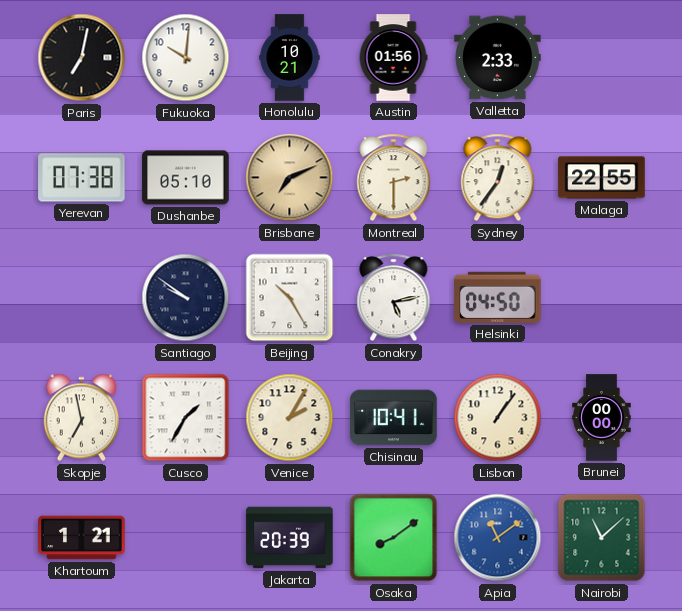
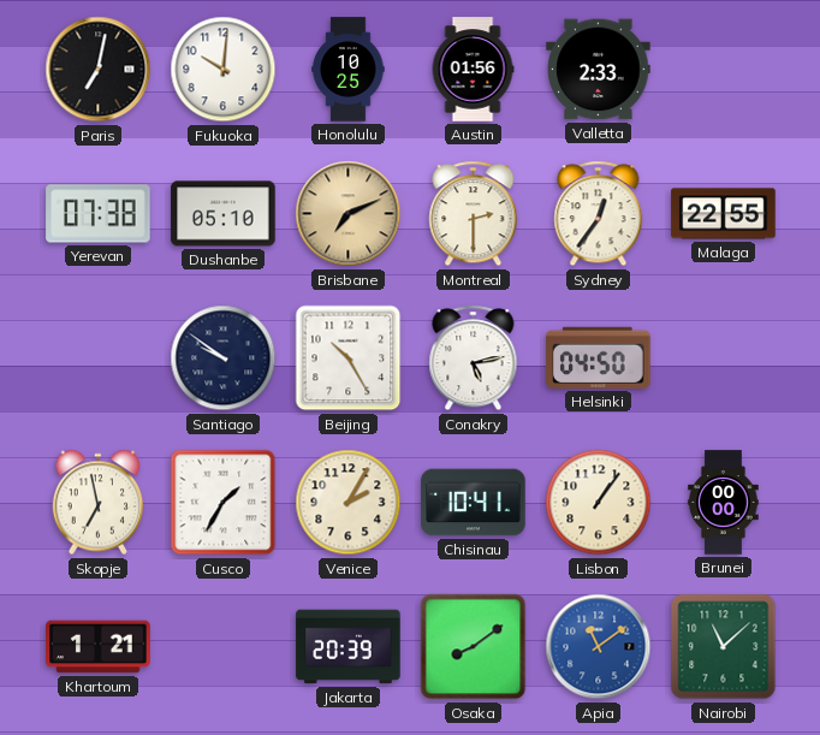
Honolulu: 10:21 -> 10:25
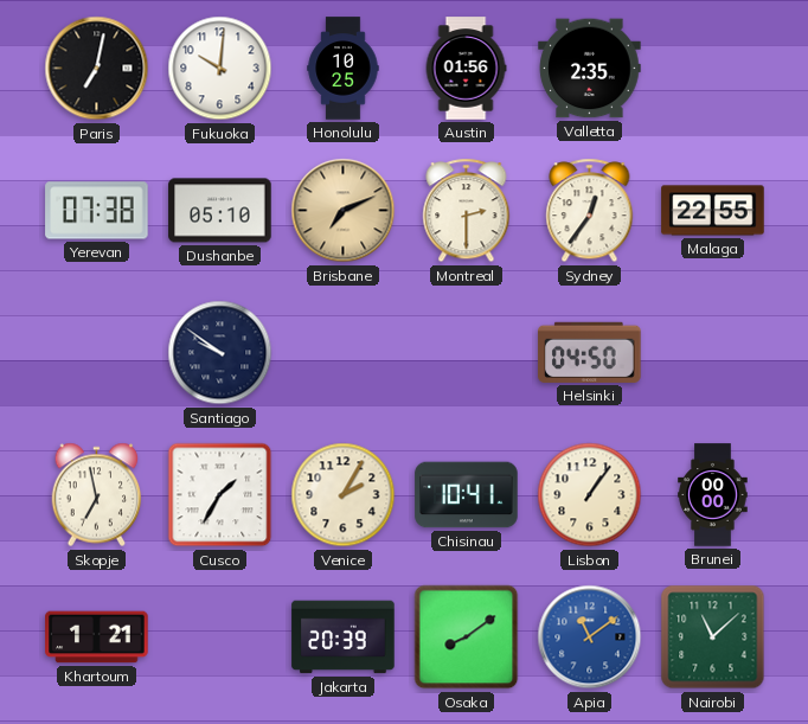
Valletta: 2:33 -> 2:35
Beijing: 10:25 -> none
Conakry: 5:13 -> none
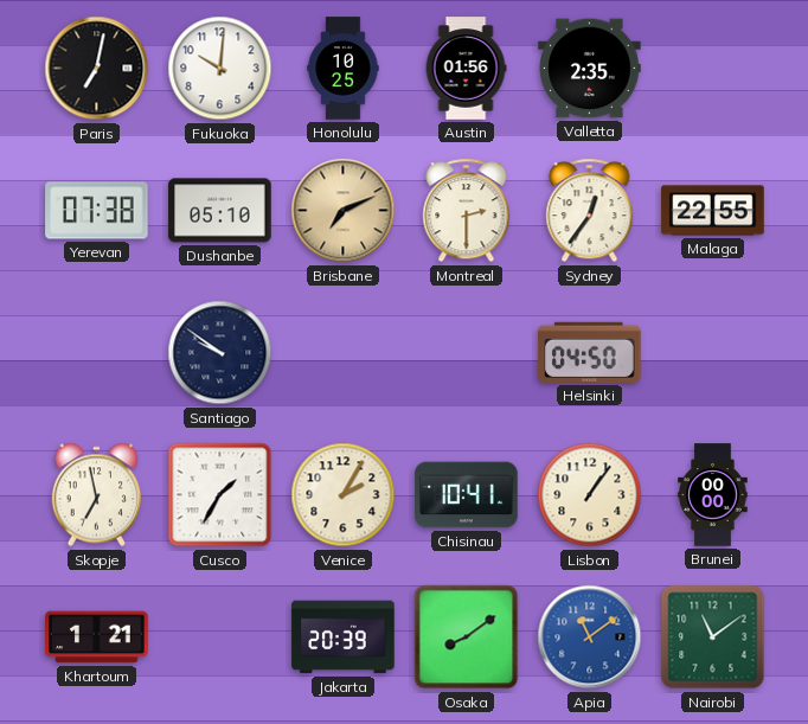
Nairobi: 11:08 -> 11:09
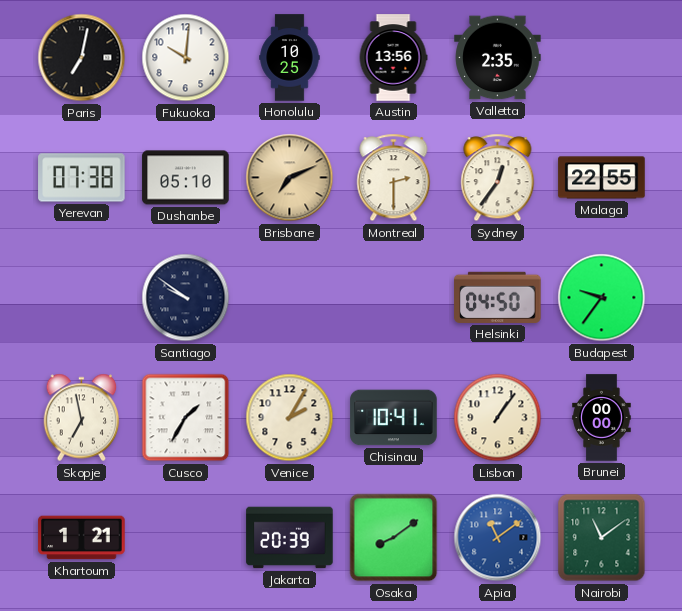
Austin: 01:56 -> 13:56
Budapest: none -> 9:36
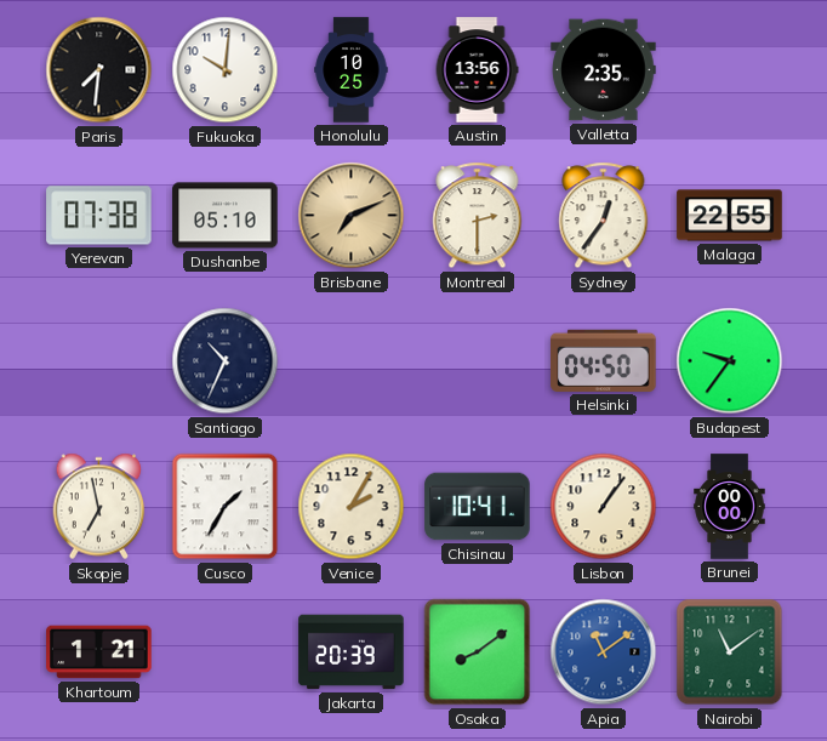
Paris: 7:02 -> 7:31
Santiago: 9:51 -> 10:34
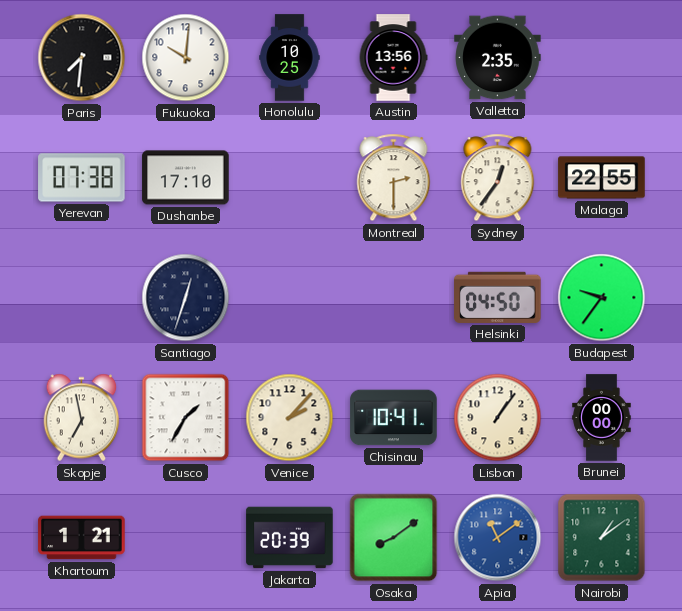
Dushanbe: 05:10 -> 17:10
Brisbane: 7:11 -> none
Santiago: 10:34 -> 12:33
Venice: 2:05 -> 2:07
Nairobi: 11:09 -> 1:09
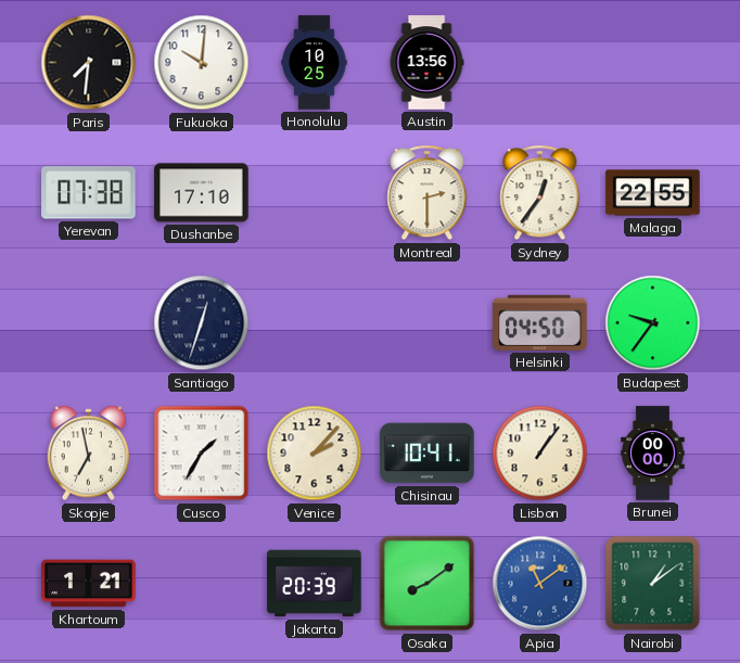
Valletta: 2:35 -> none
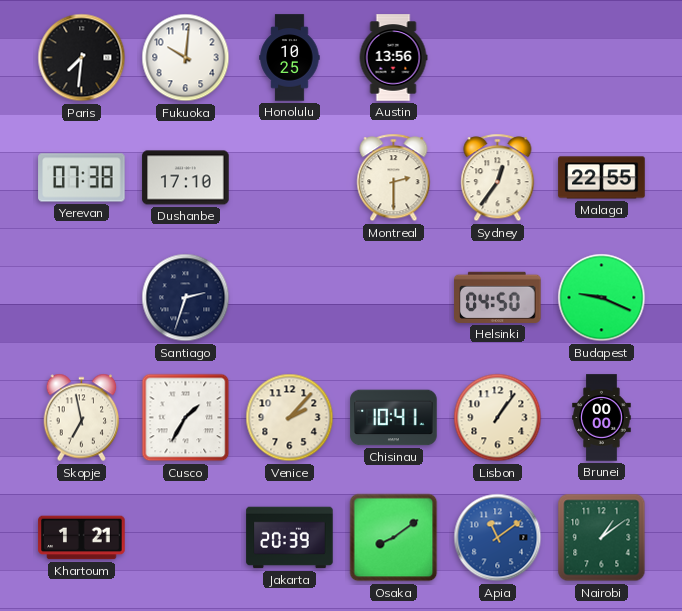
Santiago: 12:33 -> 2:33
Budapest: 9:36 -> 9:19
